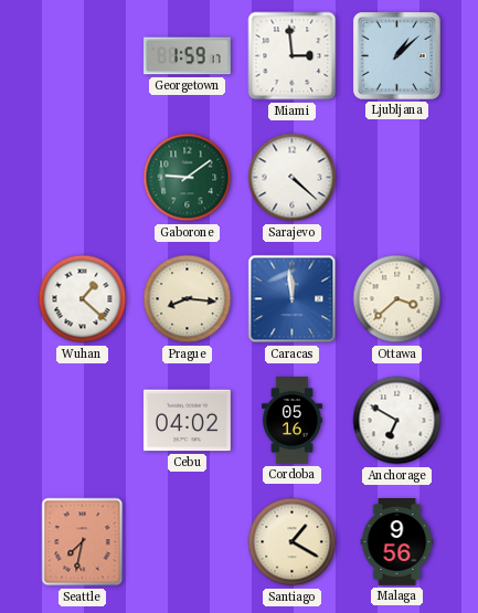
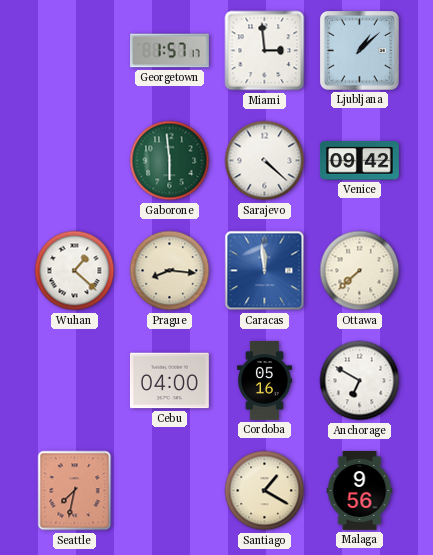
Georgetown: 1:59 -> 1:57
Gaborone: 9:09 -> 5:59
Venice: none -> 09:42
Ottawa: 3:38 -> 7:38
Cebu: 04:02 -> 04:00
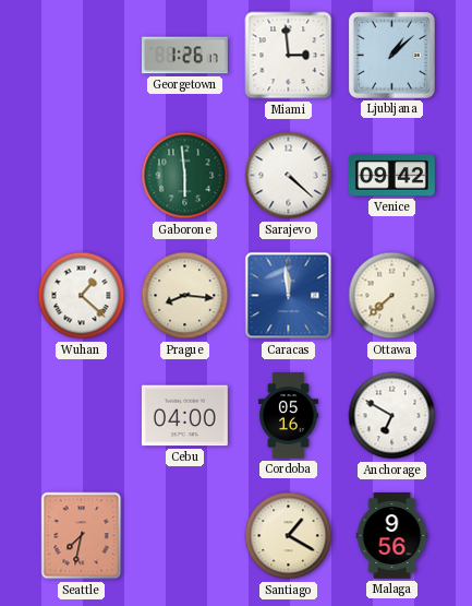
Georgetown: 1:57 -> 1:26
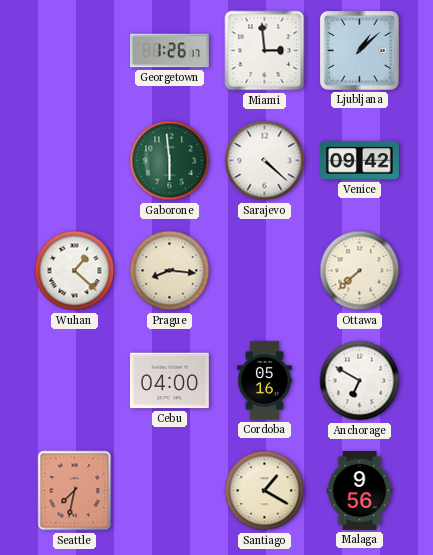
Caracas: 11:59 -> none
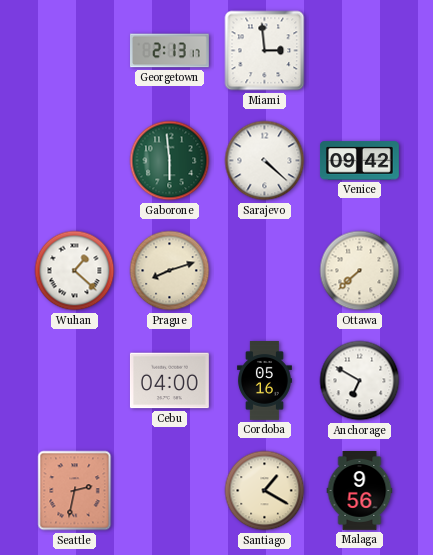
Georgetown: 1:26 -> 2:13
Ljubljana: 1:08 -> none
Prague: 8:16 -> 8:12
Seattle: 7:32 -> 2:32
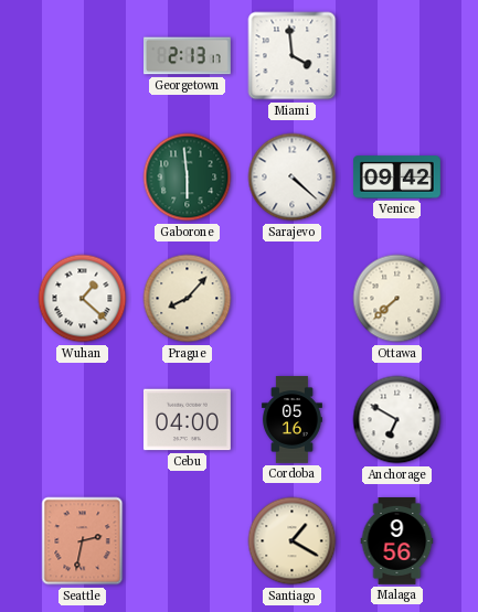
Miami: 2:59 -> 3:59
Prague: 8:12 -> 8:07
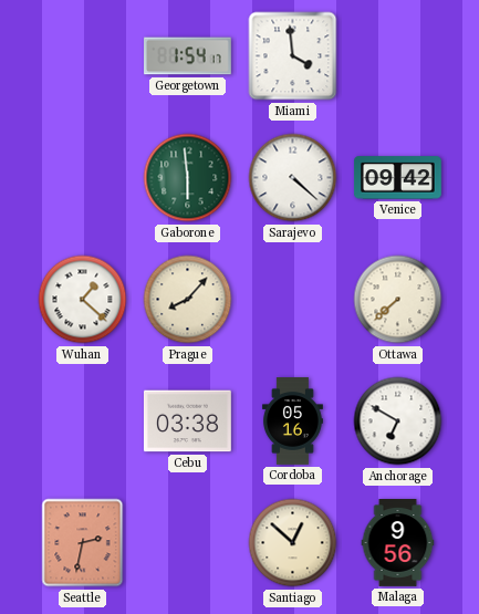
Georgetown: 2:13 -> 1:54
Cebu: 04:00 -> 03:38
Santiago: 1:20 -> 12:52
